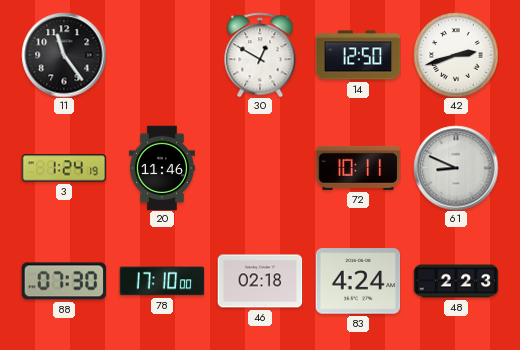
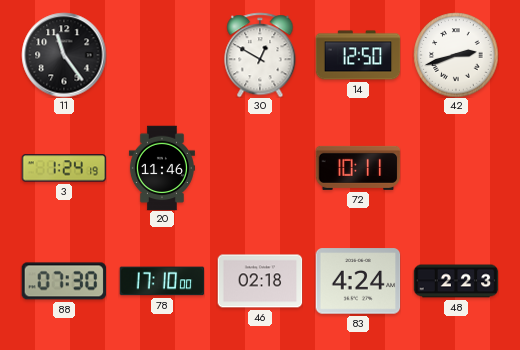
61: 8:49 -> none
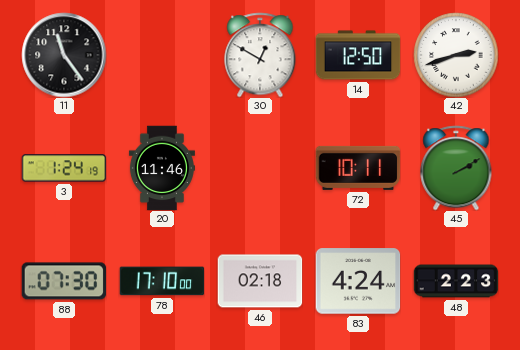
45: none -> 2:10
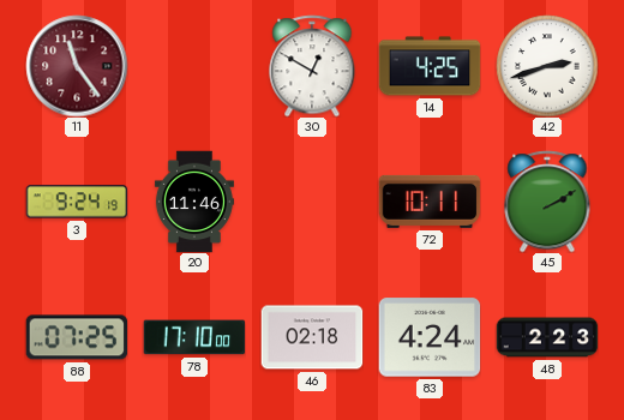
11 dial: black -> burgundy
14: 12:50 -> 4:25
3: 1:24 -> 9:24
88: 07:30 -> 07:25
